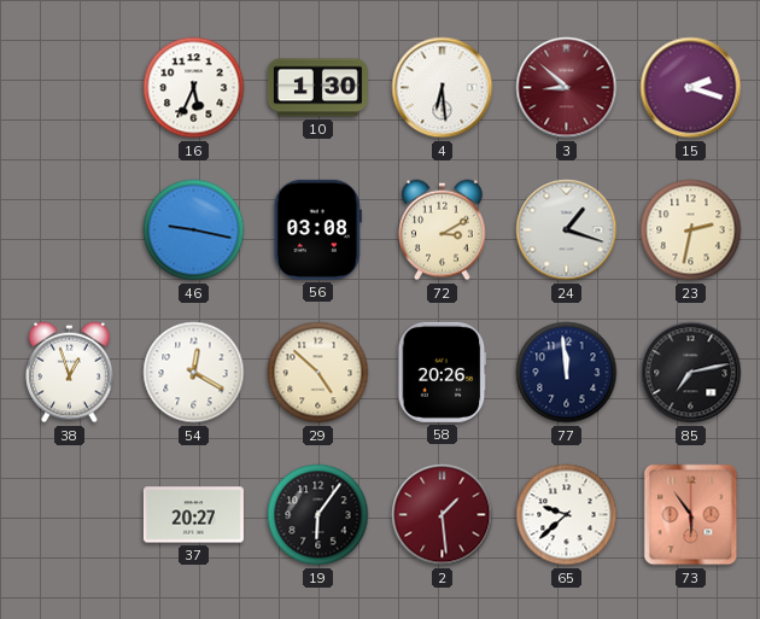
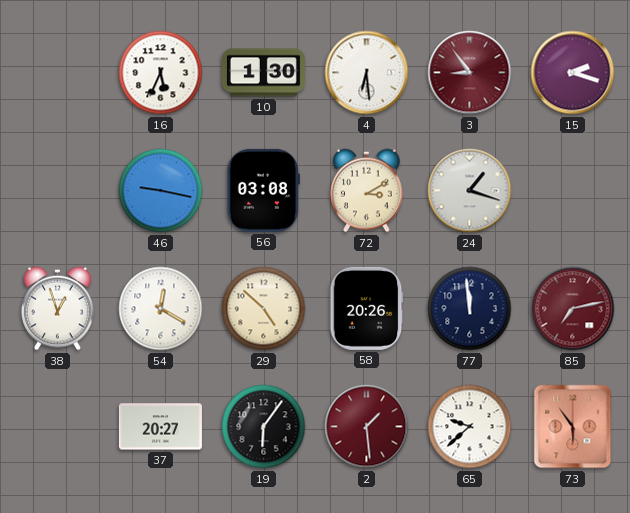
3: 8:52 -> 8:54
23: 2:32 -> none
85 dial: black -> burgundy
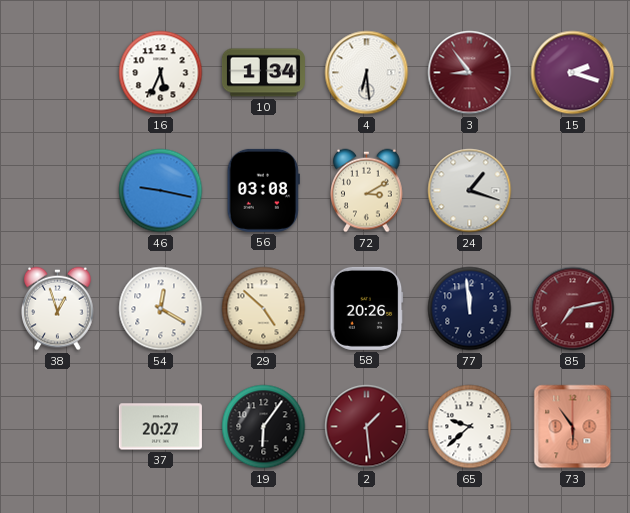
10: 1:30 -> 1:34
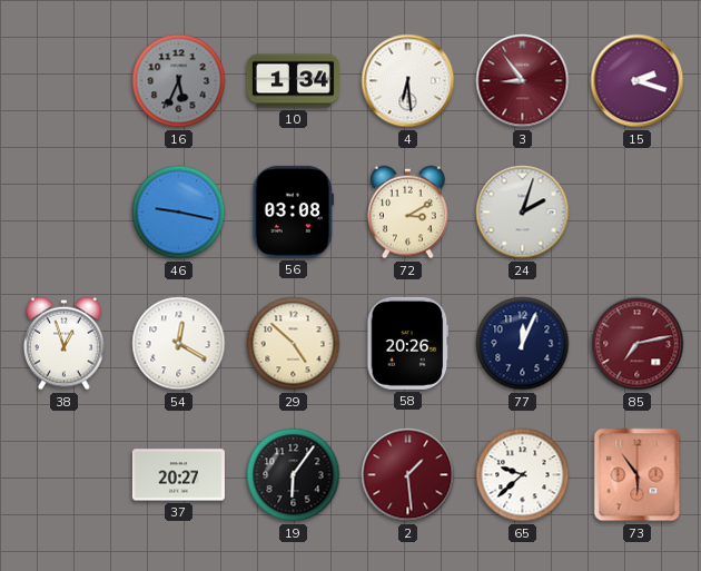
16 dial: white -> grey
24: 1:18 -> 2:03
77: 11:59 -> 12:04
